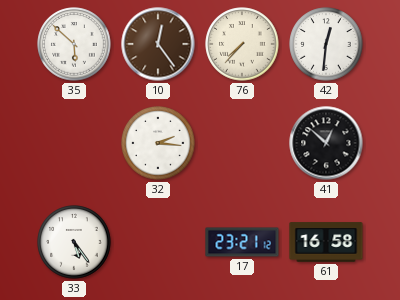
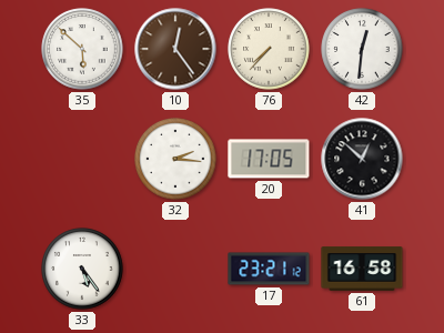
20: none -> 17:05
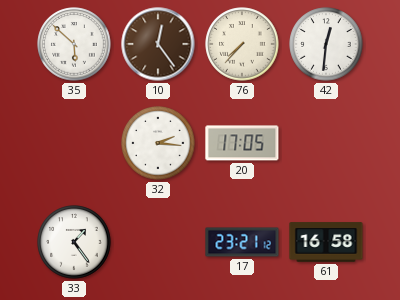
41: 12:52 -> none
33: 5:24 -> 1:24
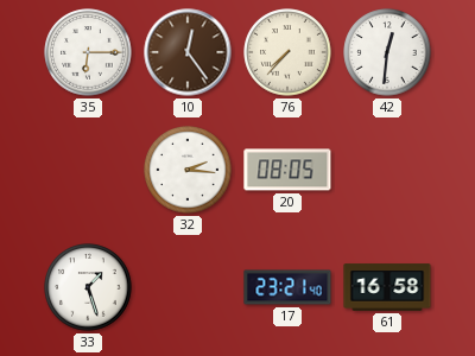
35: 5:52 -> 6:15
20: 17:05 -> 08:05
33: 1:24 -> 1:27
17: 23:21:12 -> 23:21:40
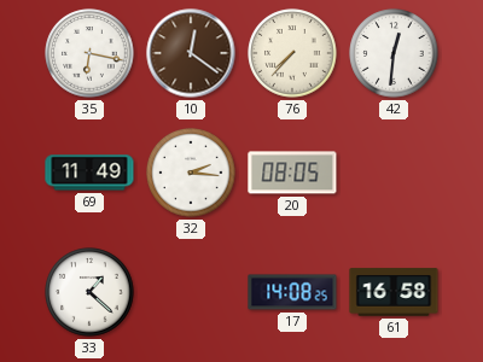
35: 6:15 -> 6:17
10: 12:24 -> 12:21
69: none -> 11:49
33: 1:27 -> 1:22
17: 23:21 -> 14:08
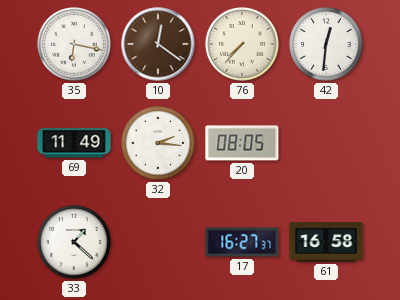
17: 14:08 -> 16:27
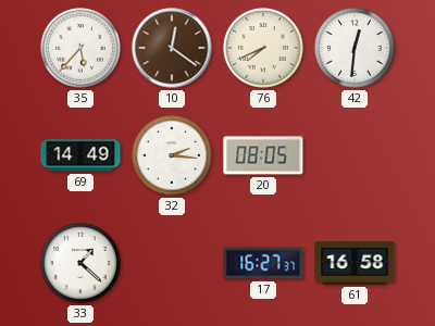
35: 6:17 -> 5:37
76: 7:37 -> 7:41
69: 11:49 -> 14:49
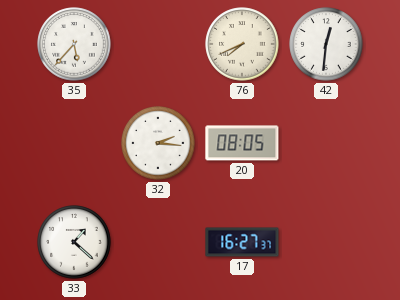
10: 12:21 -> none
69: 14:49 -> none
61: 16:58 -> none
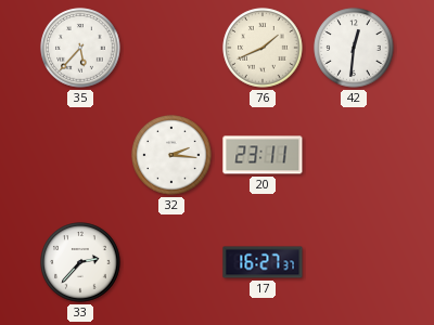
76: 7:41 -> 1:41
20: 08:05 -> 23:11
33: 1:22 -> 2:37
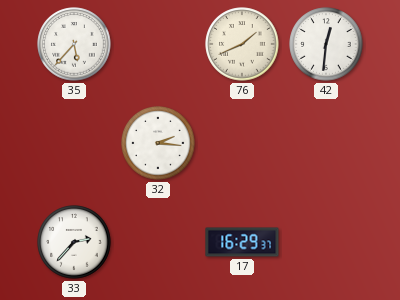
20: 23:11 -> none
17: 16:27 -> 16:29
